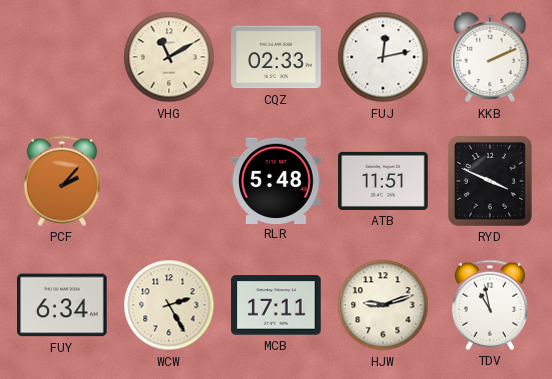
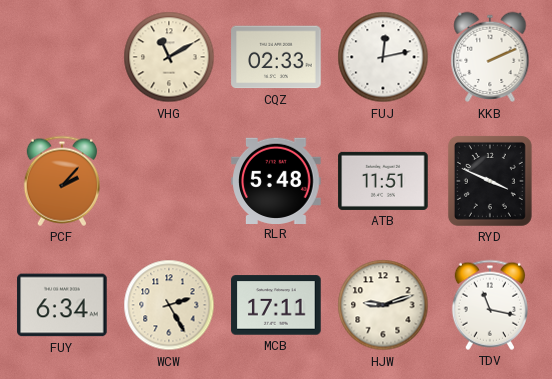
TDV: 10:58 -> 11:17
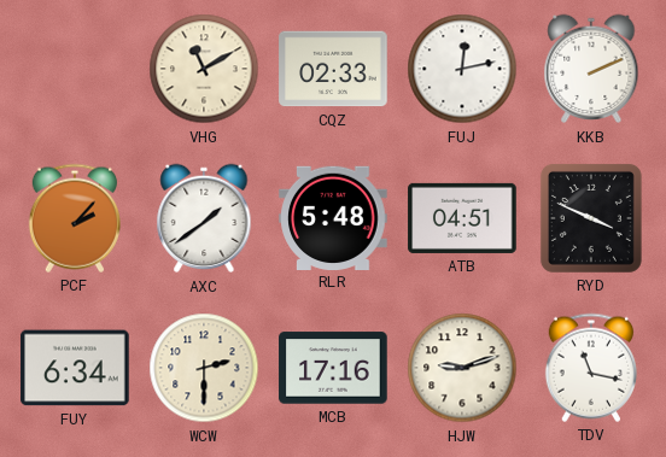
AXC: none -> 1:39
ATB: 11:51 -> 04:51
WCW: 2:25 -> 2:30
MCB: 17:11 -> 17:16
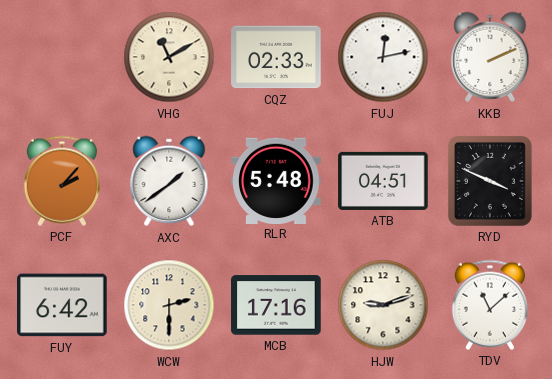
FUY: 6:34 -> 6:42
TDV: 11:17 -> 11:08
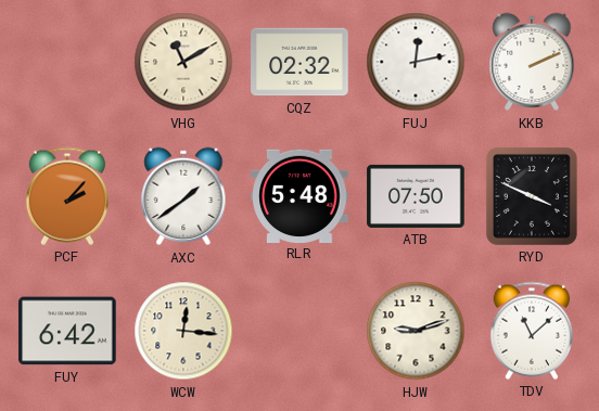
CQZ: 02:33 -> 02:32
ATB: 04:51 -> 07:50
WCW: 2:30 -> 12:16
MCB: 17:16 -> none
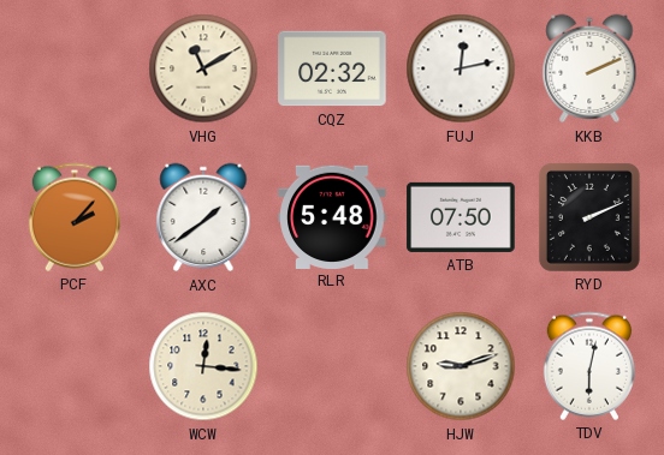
RYD: 3:49 -> 2:11
FUY: 6:42 -> none
TDV: 11:08 -> 6:02
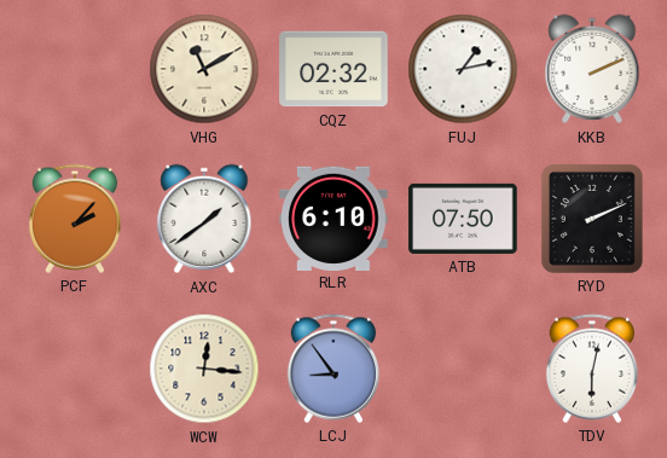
FUJ: 12:13 -> 1:13
RLR: 5:48 -> 6:10
LCJ: none -> 8:54
HJW: 9:12 -> none
